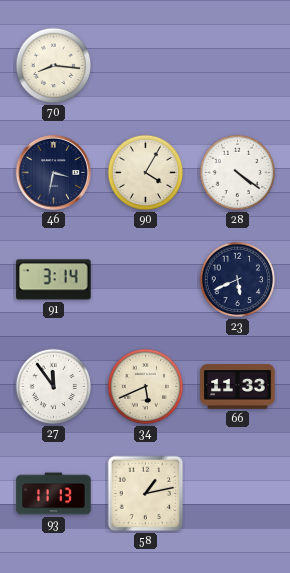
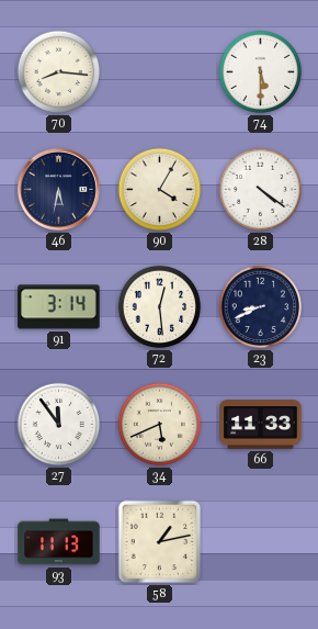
74: none -> 5:30
46: 3:32 -> 5:32
72: none -> 12:29
23: 5:41 -> 8:41
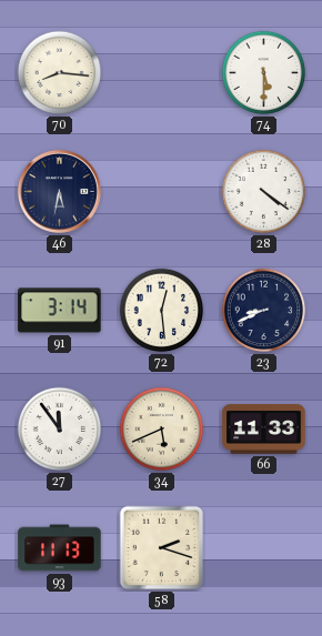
90: 4:05 -> none
58: 1:13 -> 2:18
